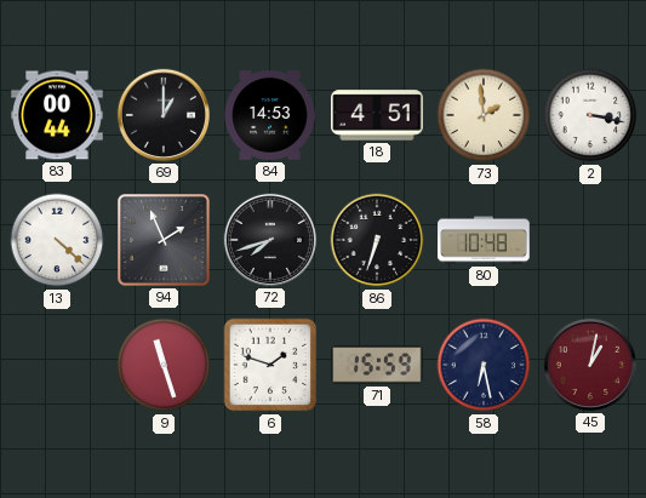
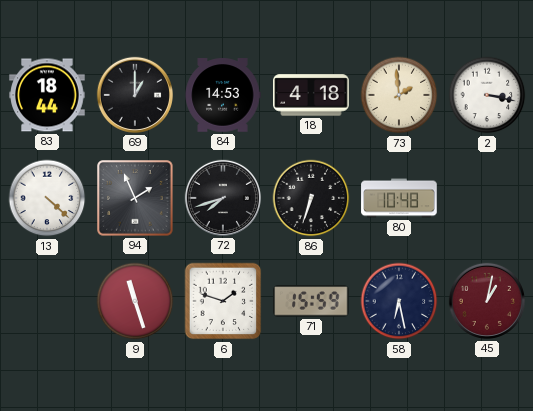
83: 00:44 -> 18:44
18: 4:51 -> 4:18
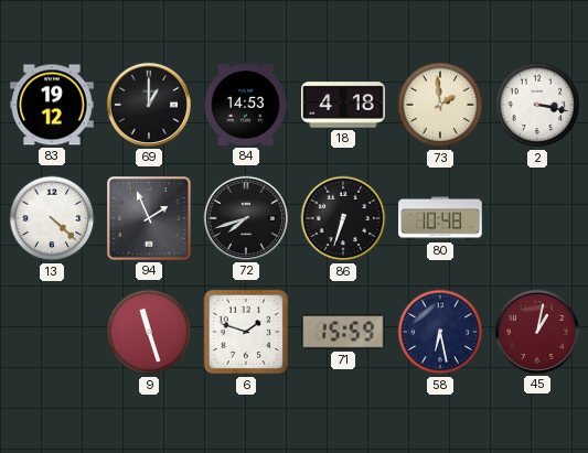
83: 18:44 -> 19:12
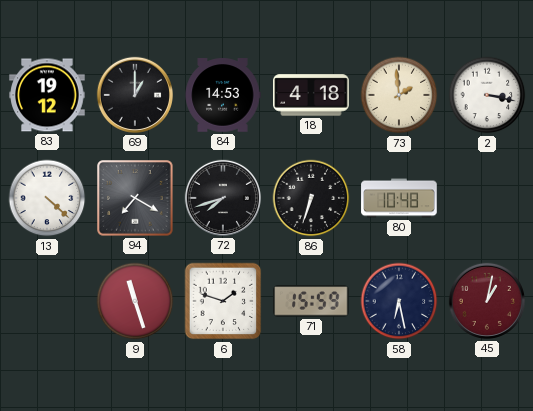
94: 1:56 -> 7:20
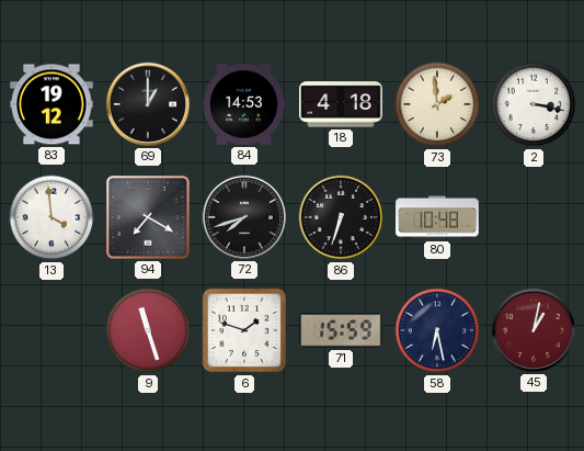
13: 4:22 -> 3:59
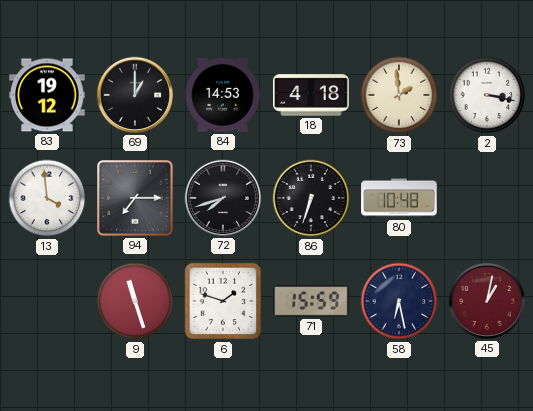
94: 7:20 -> 7:15
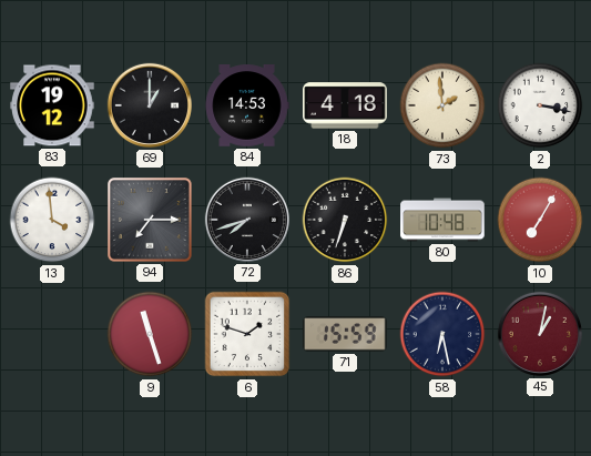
10: none -> 7:05
